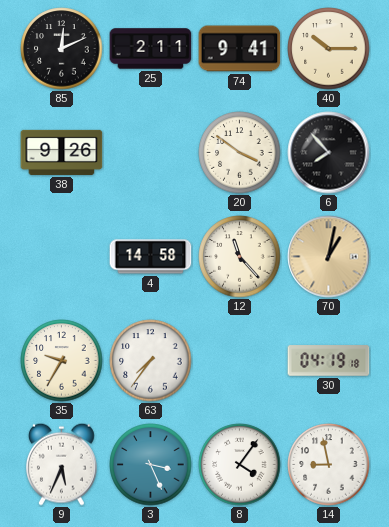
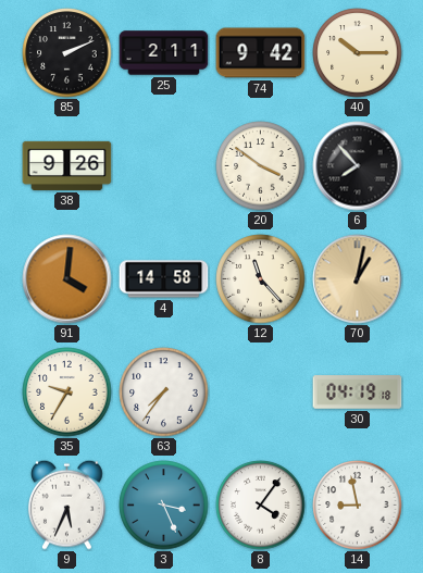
85: 12:11 -> 2:11
74: 9:41 -> 9:42
91: none -> 4:01
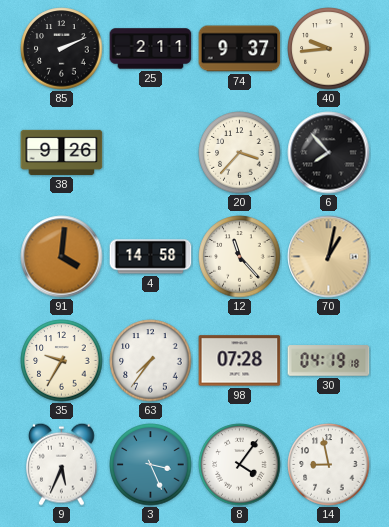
74: 9:42 -> 9:37
40: 10:15 -> 9:44
20: 3:51 -> 3:37
98: none -> 07:28
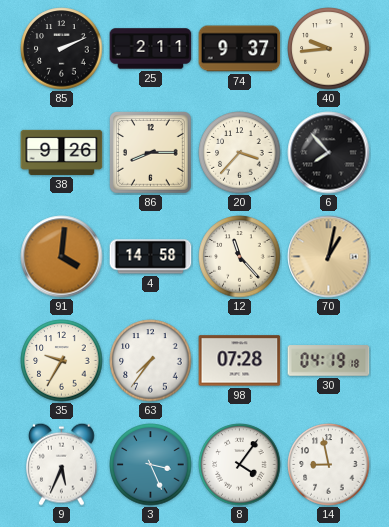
86: none -> 8:15
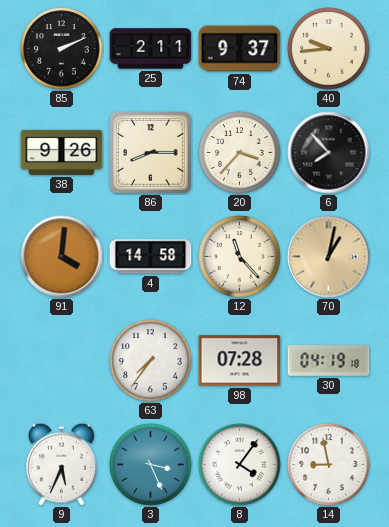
35: 9:35 -> none
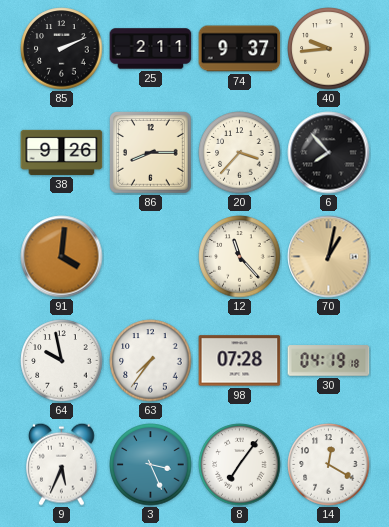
4: 14:58 -> none
64: none -> 9:58
8: 4:06 -> 7:06
14: 8:58 -> 12:20
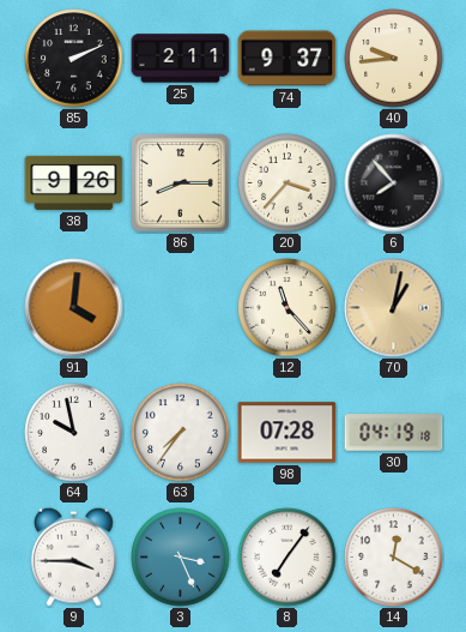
9: 5:34 -> 3:45
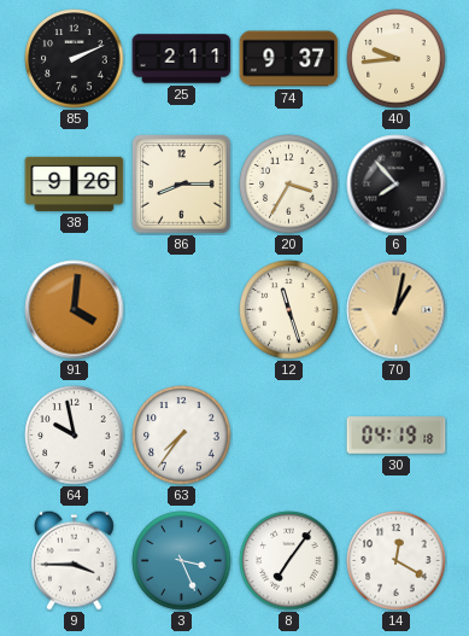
20: 3:37 -> 3:35
12: 11:23 -> 11:27
98: 07:28 -> none
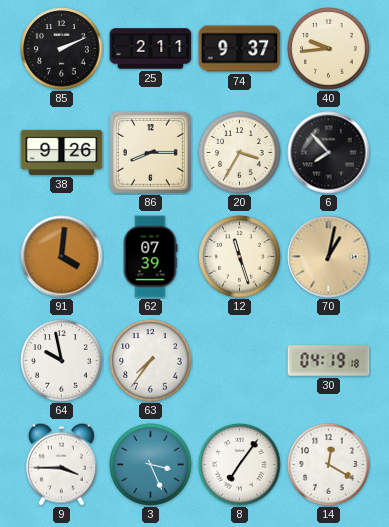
62: none -> 07:39
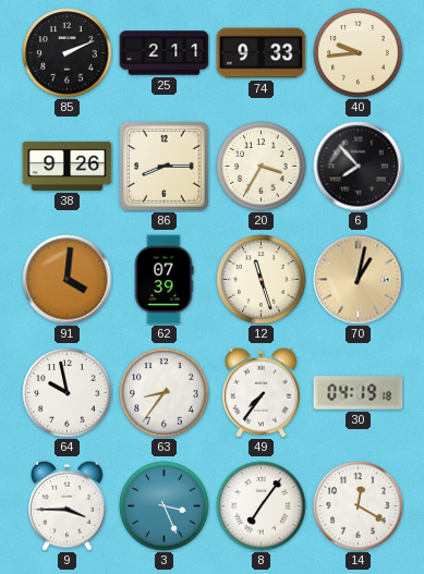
74: 9:37 -> 9:33
63: 7:36 -> 8:36
49: none -> 7:36
